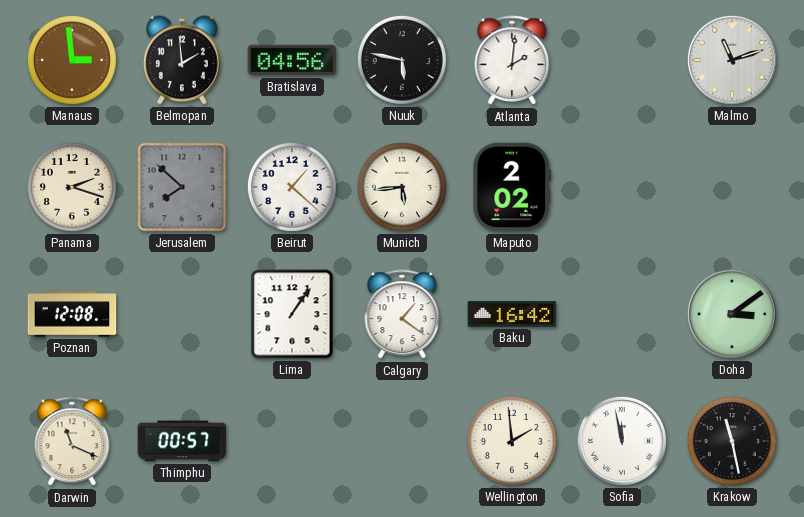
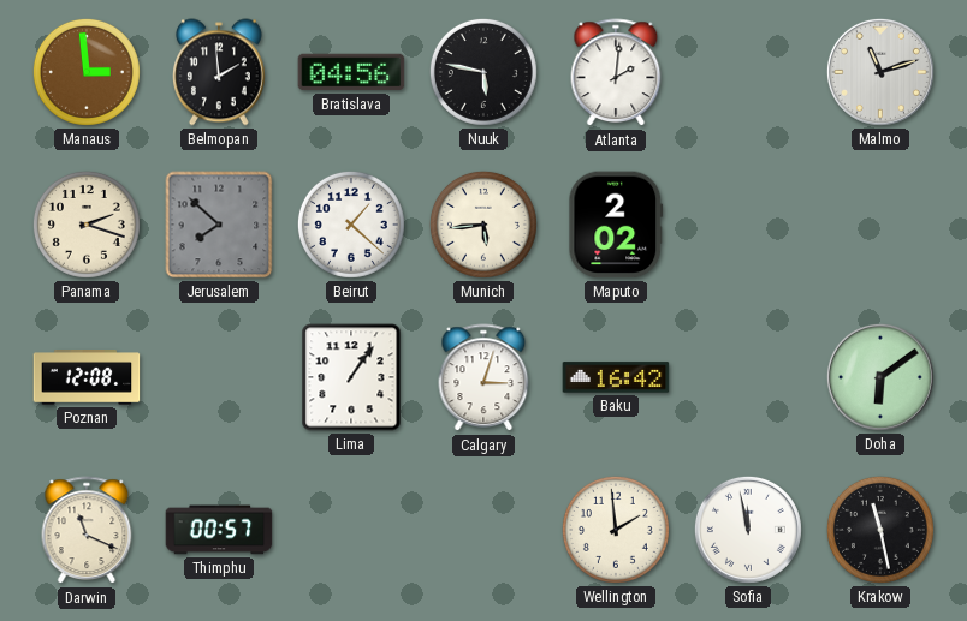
Calgary: 1:21 -> 3:03
Doha: 3:09 -> 6:09
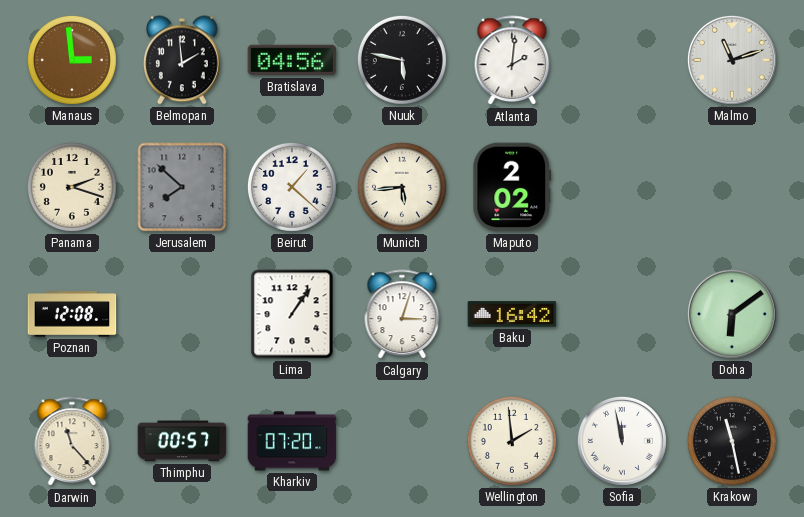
Darwin: 11:19 -> 11:23
Kharkiv: none -> 07:20
